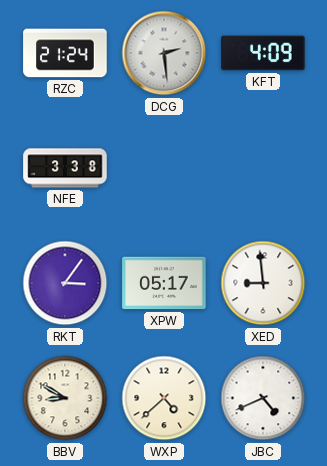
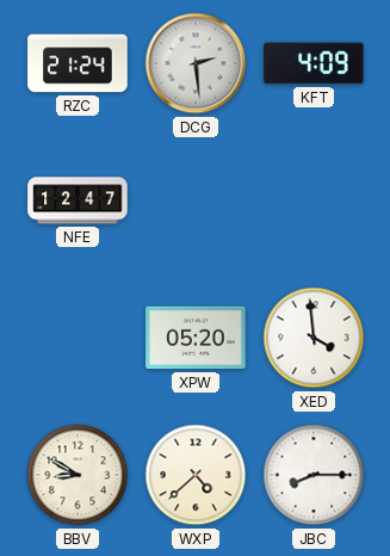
NFE: 3:38 -> 12:47
RKT: 3:06 -> none
XPW: 05:17 -> 05:20
XED: 8:59 -> 3:59
JBC: 4:41 -> 8:15
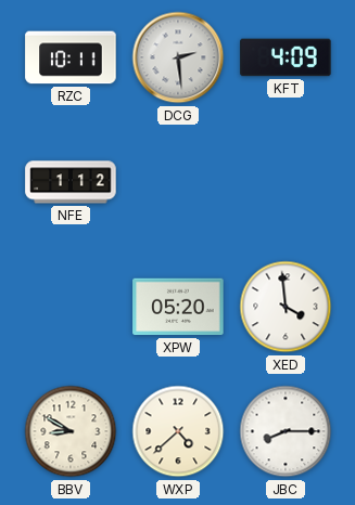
RZC: 21:24 -> 10:11
NFE: 12:47 -> 1:12
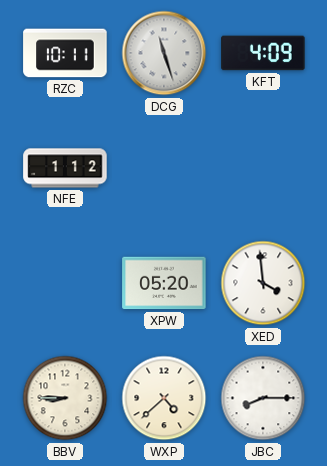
DCG: 2:29 -> 11:27
BBV: 8:50 -> 8:45
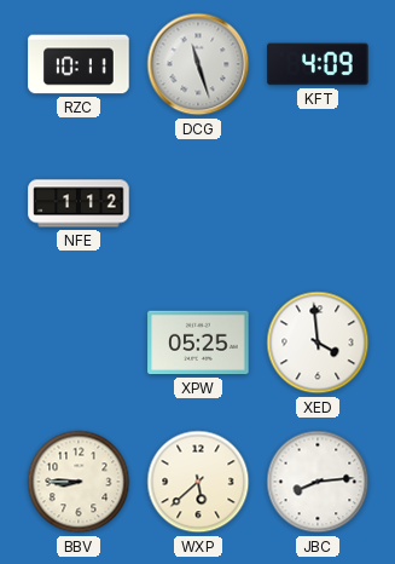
XPW: 05:20 -> 05:25
WXP: 4:38 -> 5:38
JBC: 8:15 -> 8:14
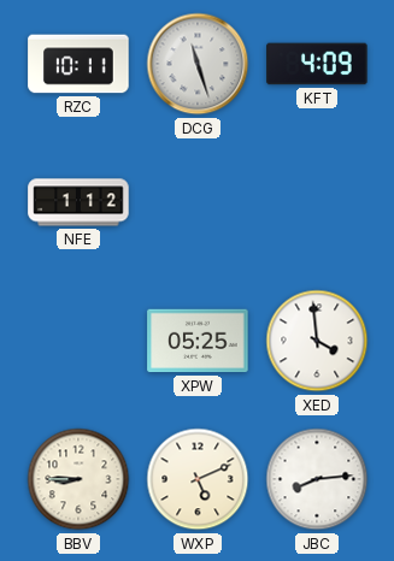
WXP: 5:38 -> 5:11
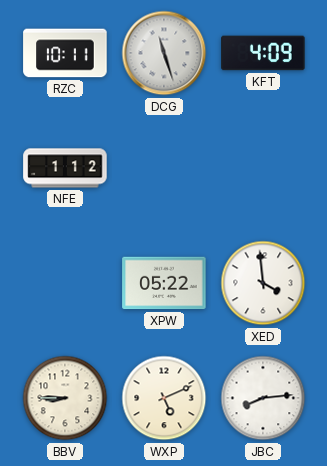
XPW: 05:25 -> 05:22
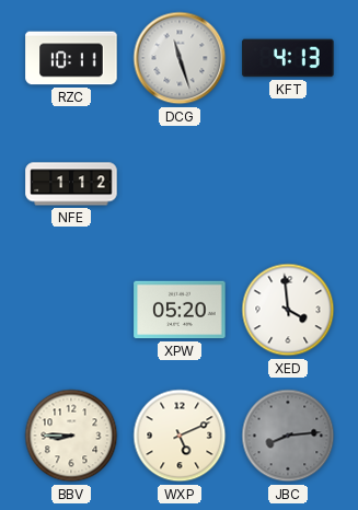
KFT: 4:09 -> 4:13
XPW: 05:22 -> 05:20
JBC dial: white -> grey
